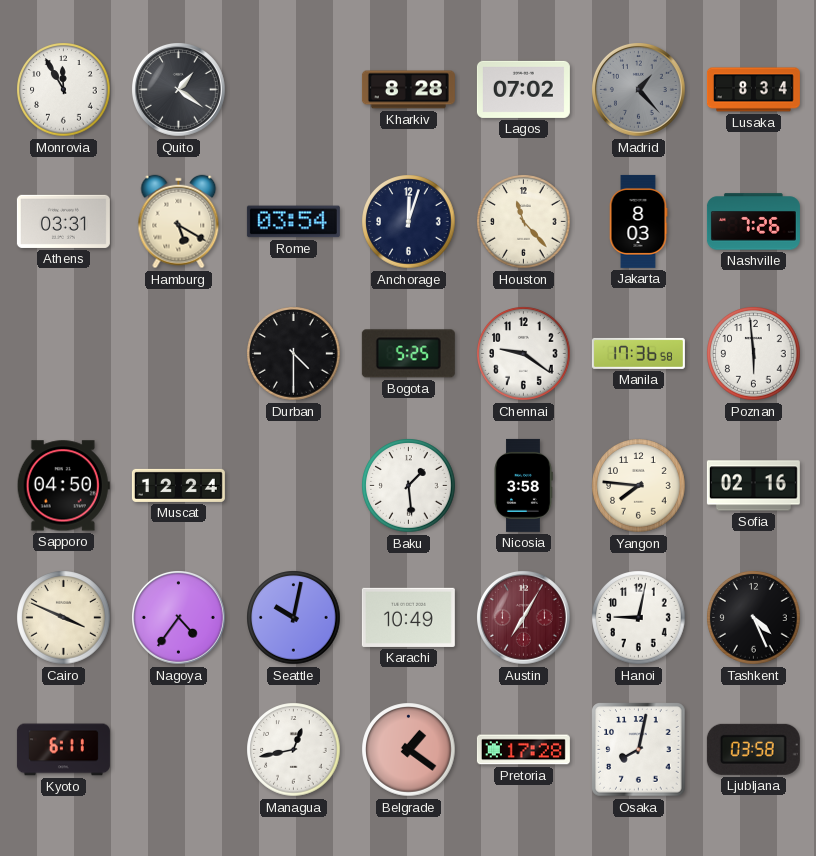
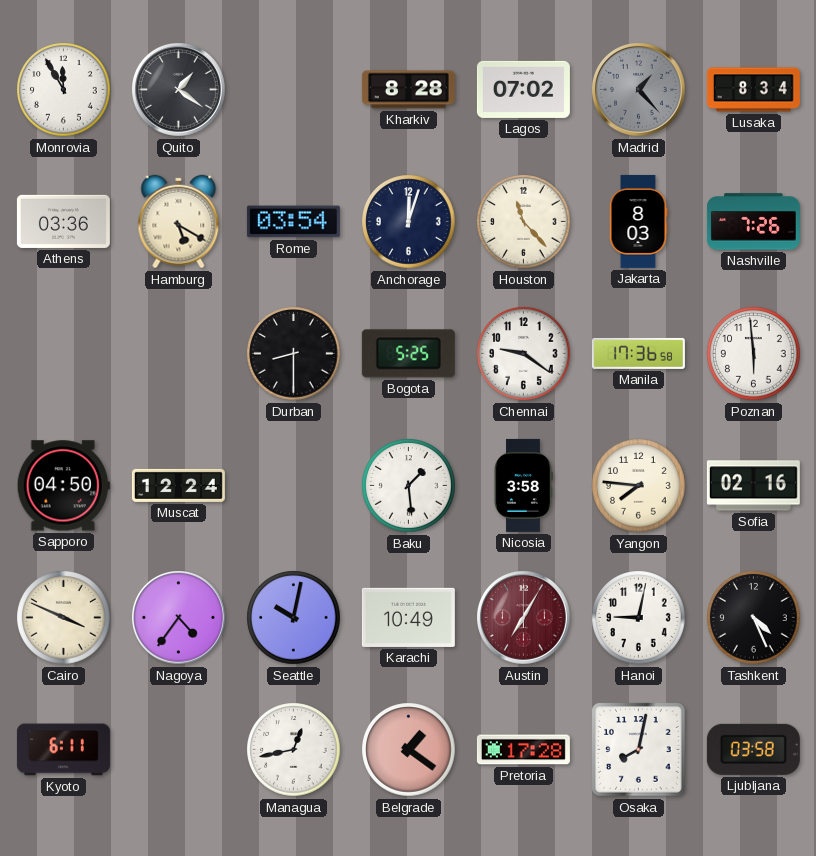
Athens: 03:31 -> 03:36
Durban: 4:30 -> 8:30
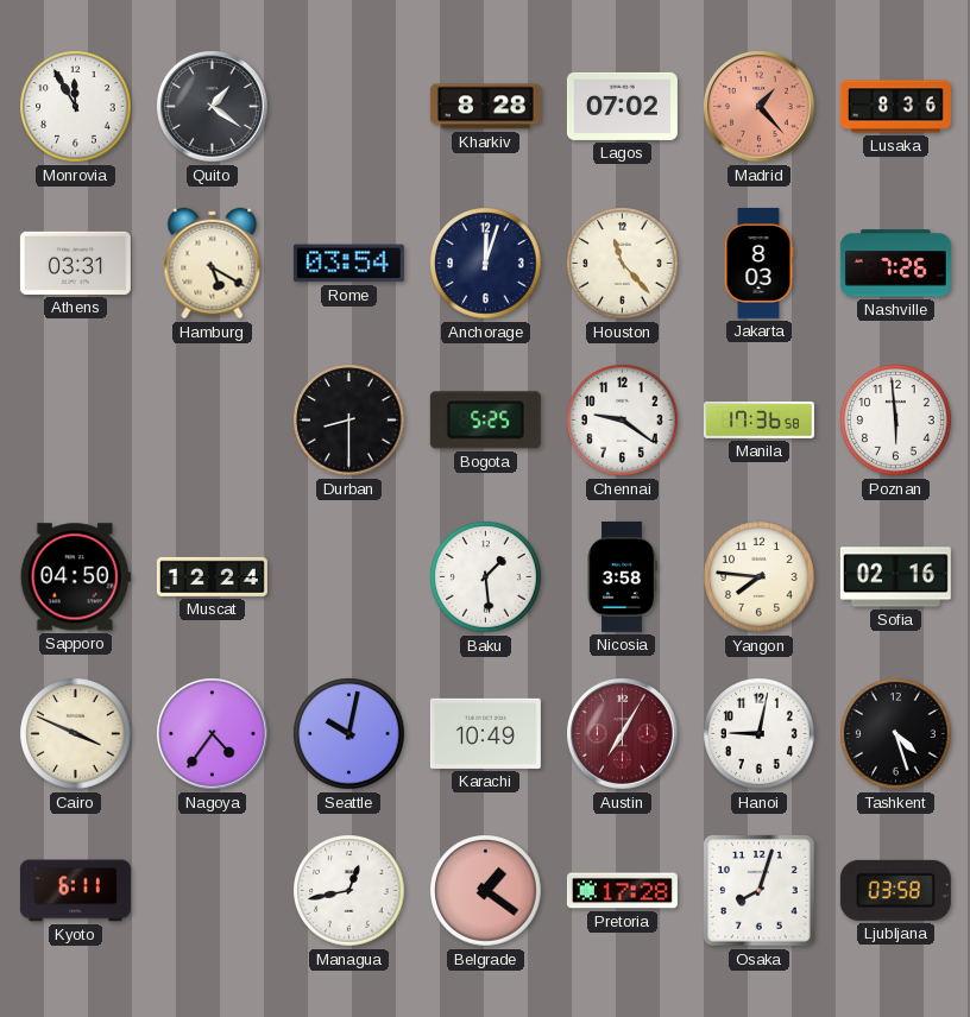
Madrid dial: grey -> salmon
Lusaka: 8:34 -> 8:36
Athens: 03:36 -> 03:31
Tashkent: 4:26 -> 4:27
Osaka: 8:02 -> 8:03
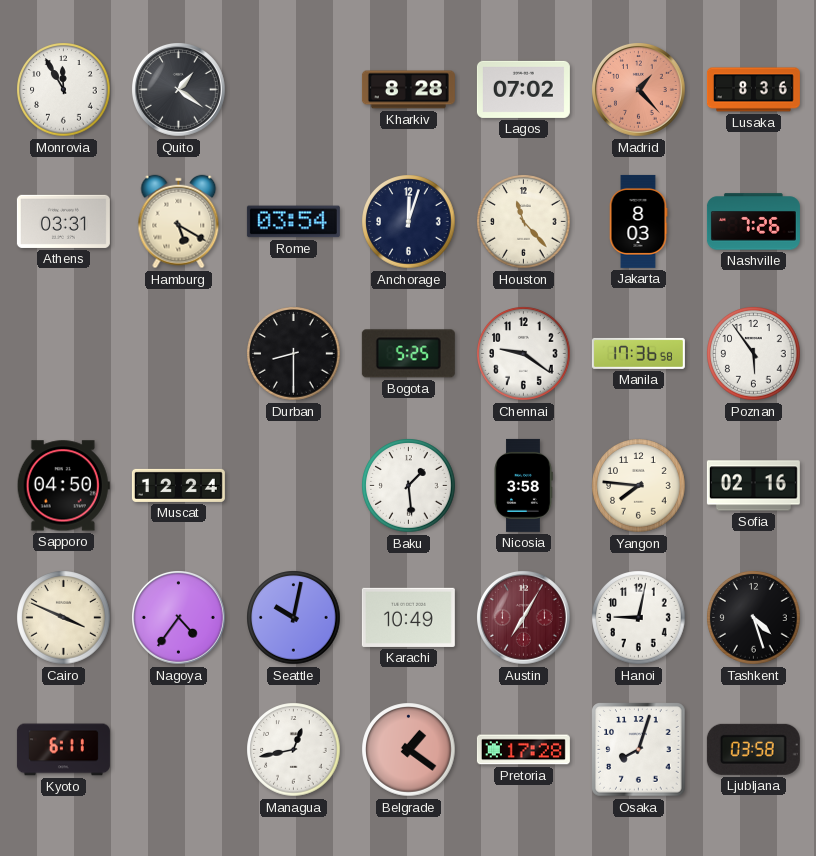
Poznan: 5:59 -> 5:54
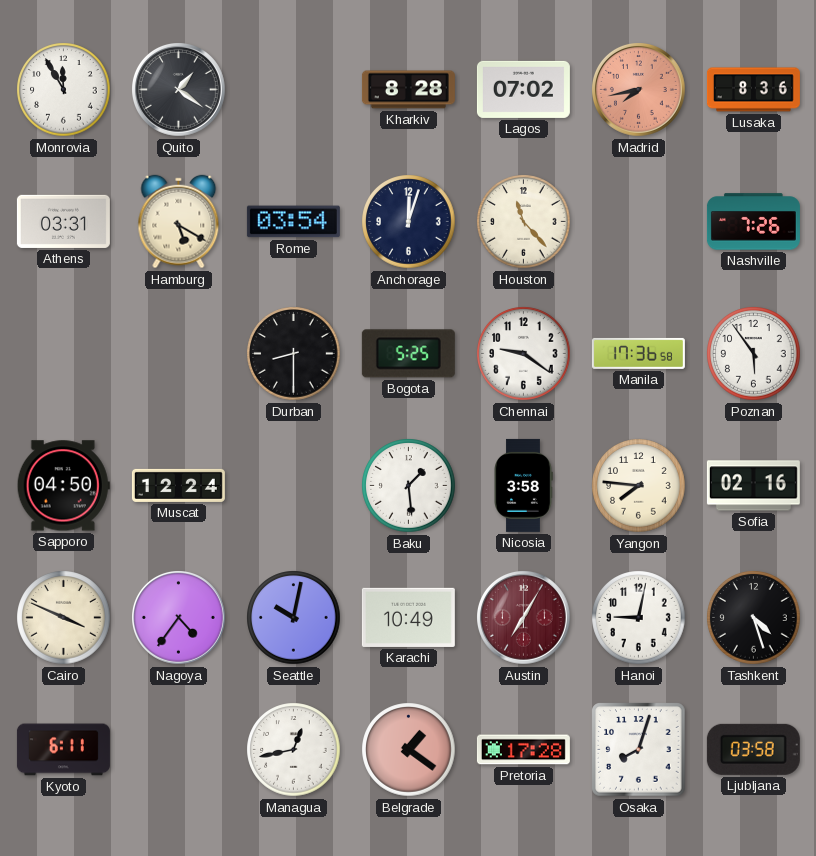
Madrid: 1:23 -> 7:43
Jakarta: 8:03 -> none
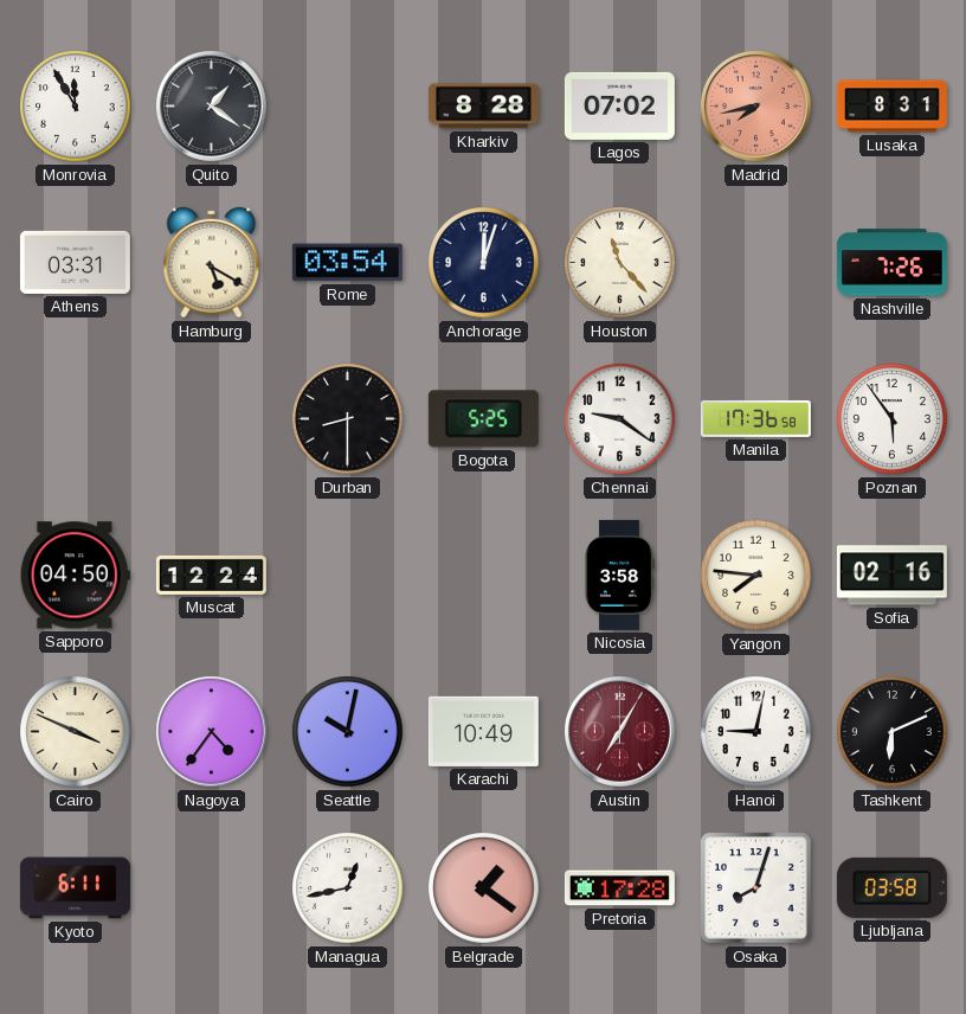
Lusaka: 8:36 -> 8:31
Baku: 1:29 -> none
Tashkent: 4:27 -> 6:11
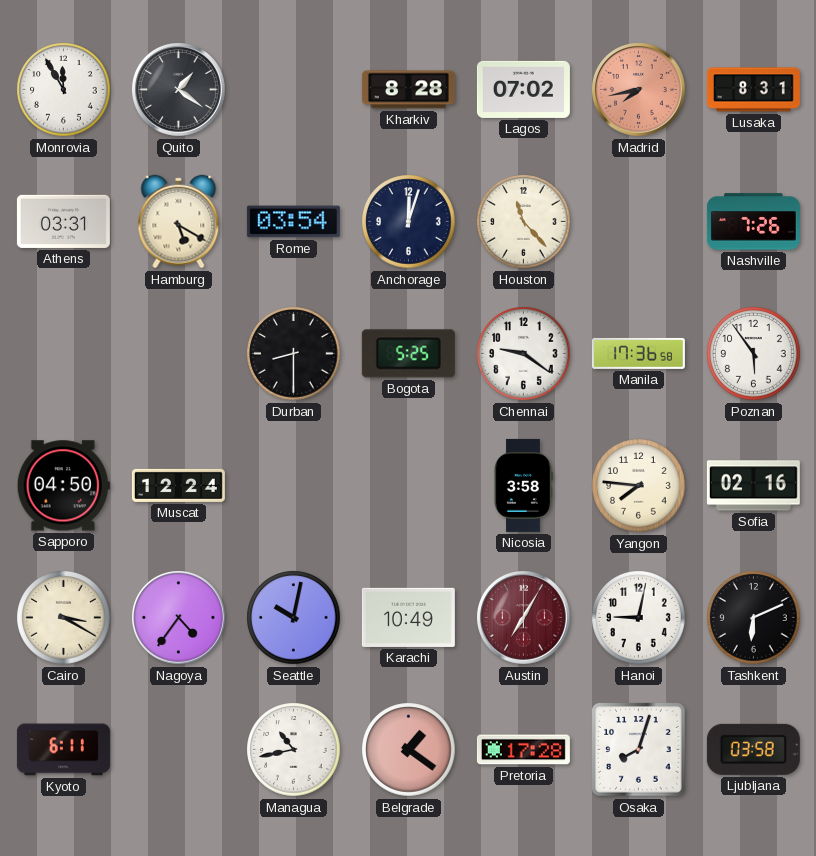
Cairo: 3:49 -> 3:20
Managua: 12:43 -> 10:43
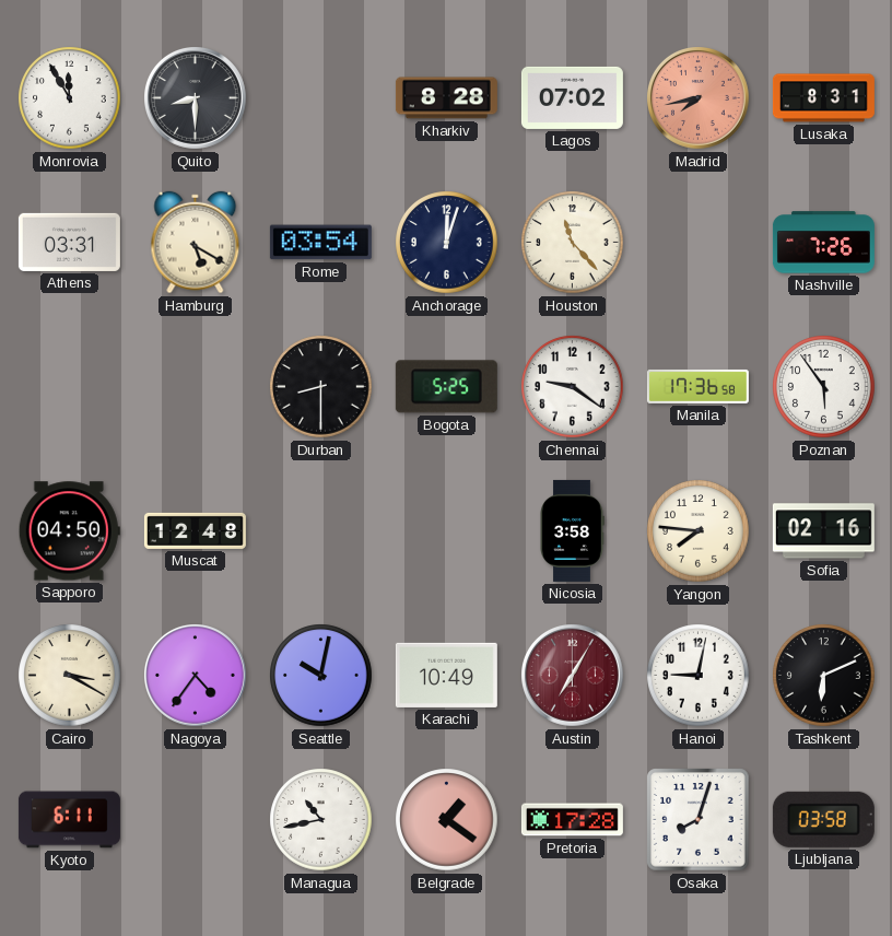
Quito: 1:21 -> 8:30
Muscat: 12:24 -> 12:48
